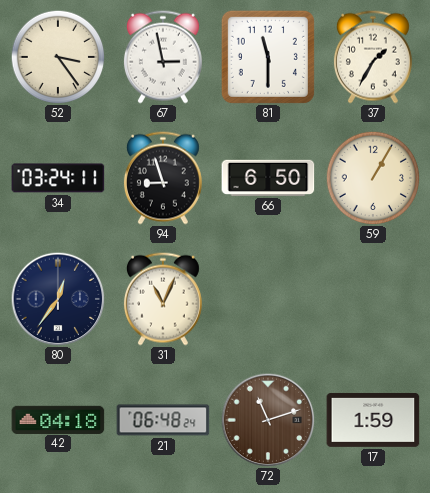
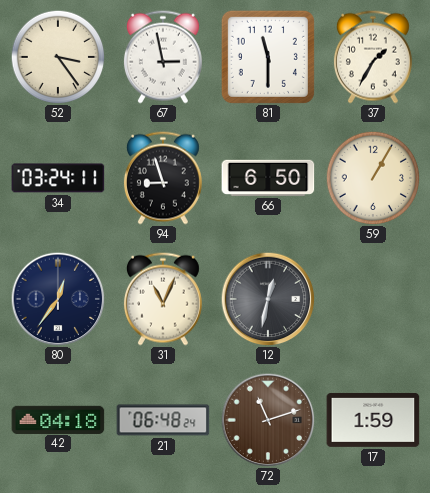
12: none -> 12:32
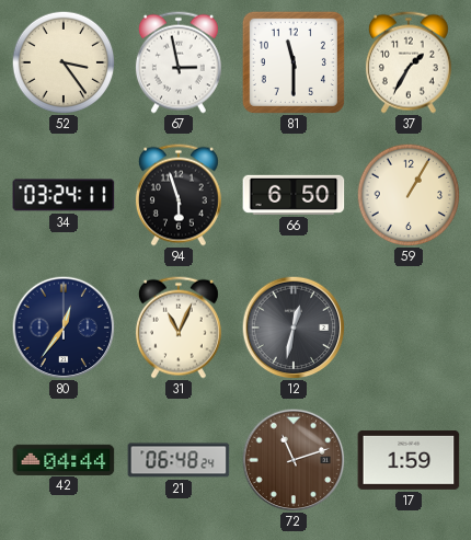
94: 8:57 -> 5:57
42: 04:18 -> 04:44
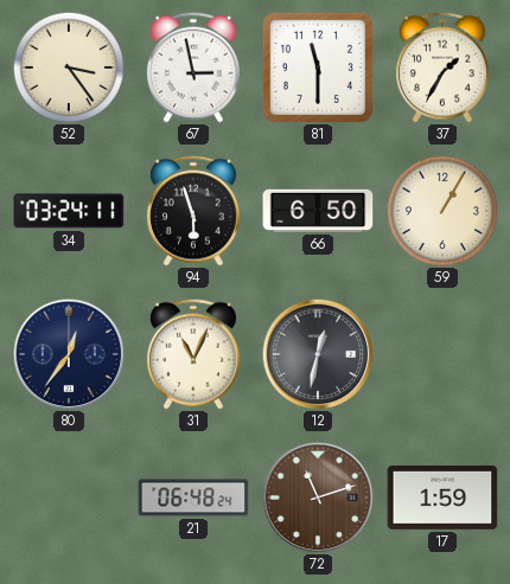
42: 04:44 -> none
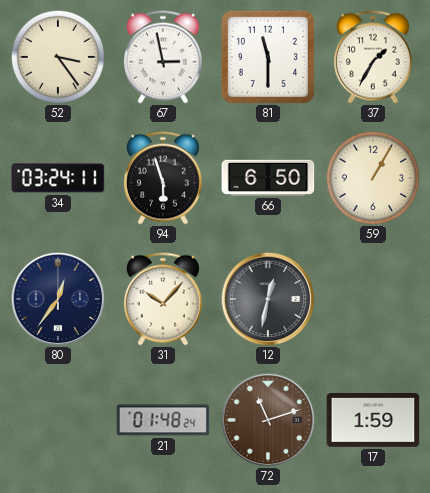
31: 11:04 -> 10:07
21: 06:48 -> 01:48
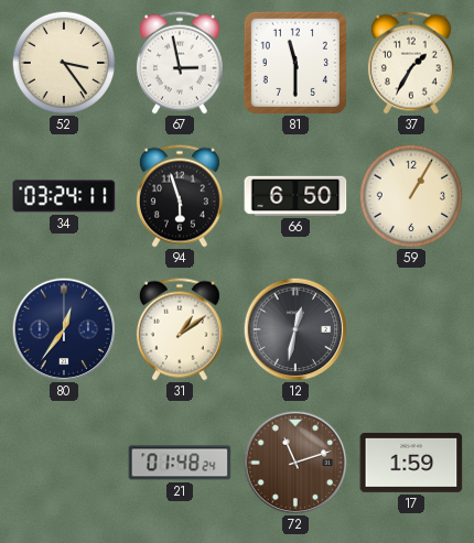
31: 10:07 -> 1:09
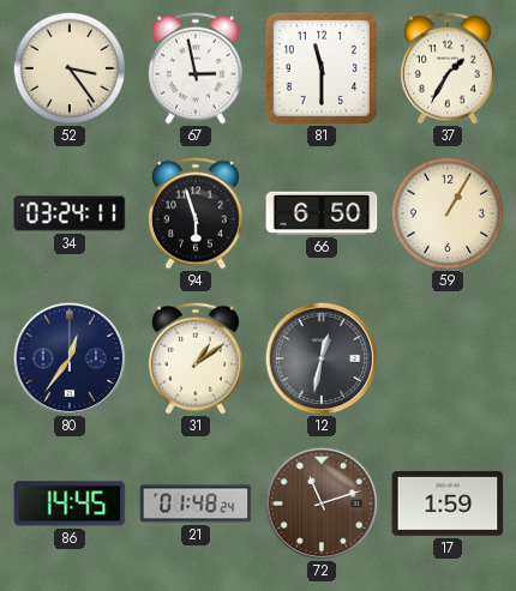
86: none -> 14:45
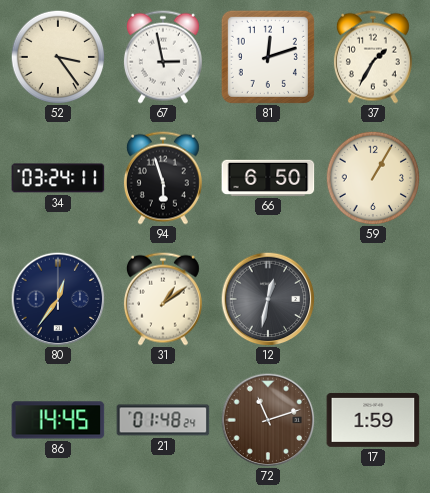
81: 11:30 -> 12:12
